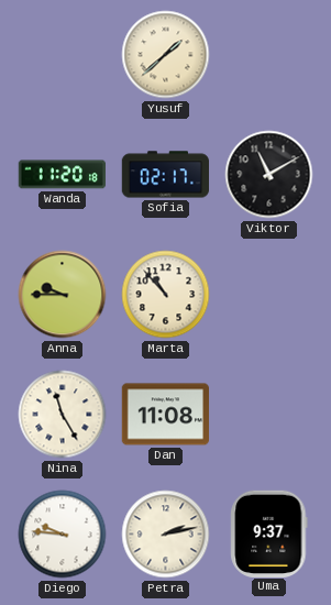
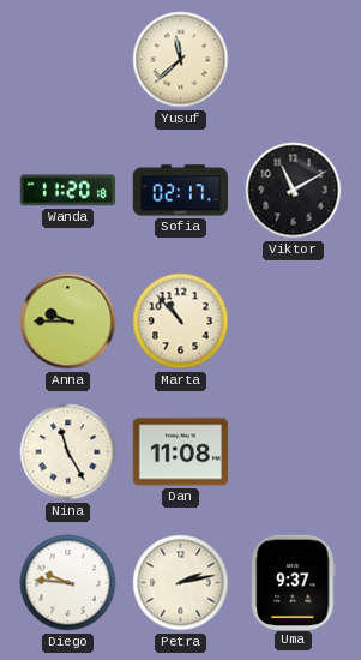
Yusuf: 1:38 -> 11:38
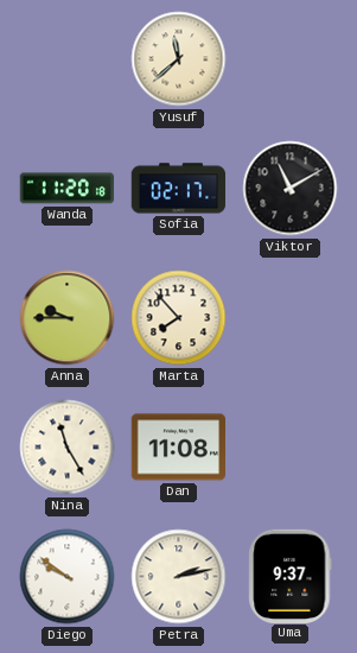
Marta: 10:53 -> 7:53
Diego: 9:46 -> 9:51
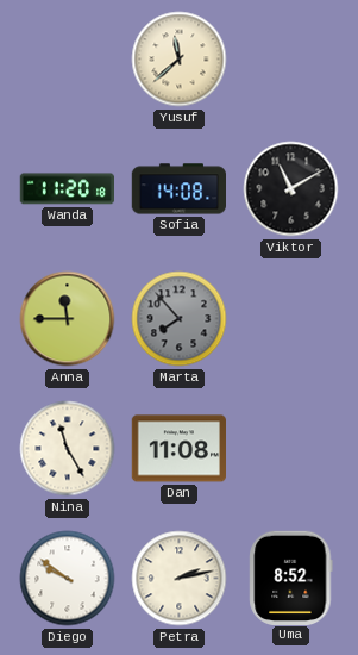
Sofia: 02:17 -> 14:08
Anna: 9:45 -> 11:45
Marta dial: cream -> grey
Uma: 9:37 -> 8:52
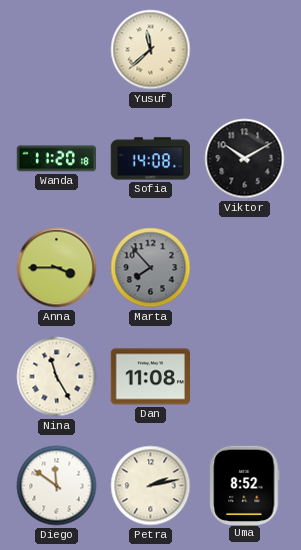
Viktor: 11:10 -> 10:10
Anna: 11:45 -> 3:45
Diego: 9:51 -> 11:51
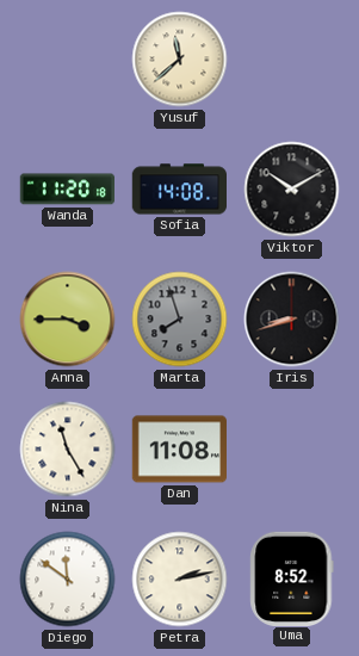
Marta: 7:53 -> 7:57
Iris: none -> 8:42
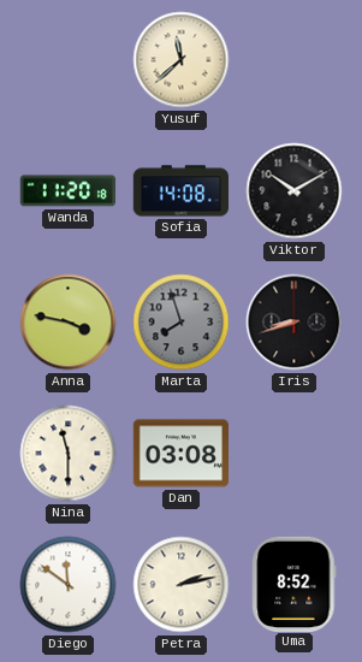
Anna: 3:45 -> 3:47
Nina: 11:25 -> 11:30
Dan: 11:08 -> 03:08
